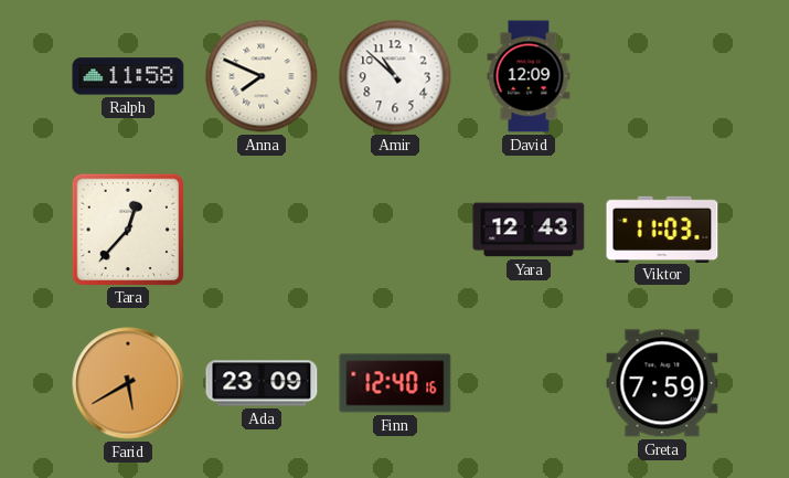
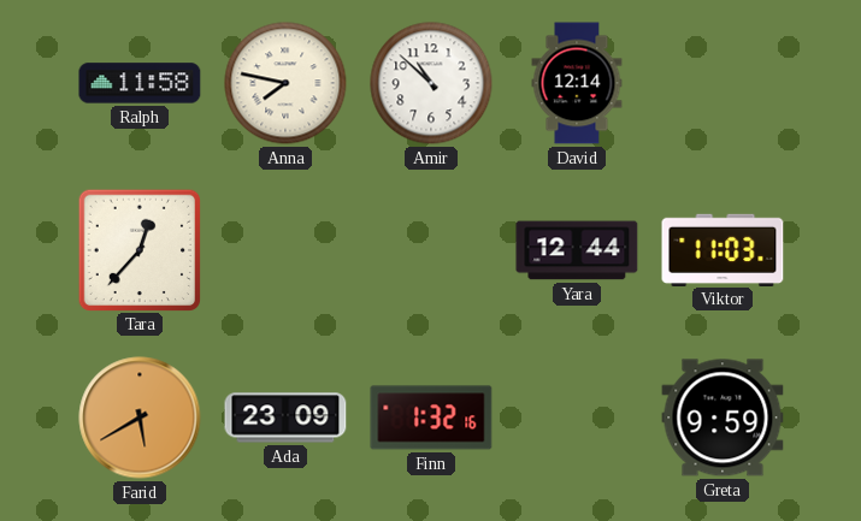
Anna: 7:49 -> 7:47
David: 12:09 -> 12:14
Yara: 12:43 -> 12:44
Finn: 12:40 -> 1:32
Greta: 7:59 -> 9:59
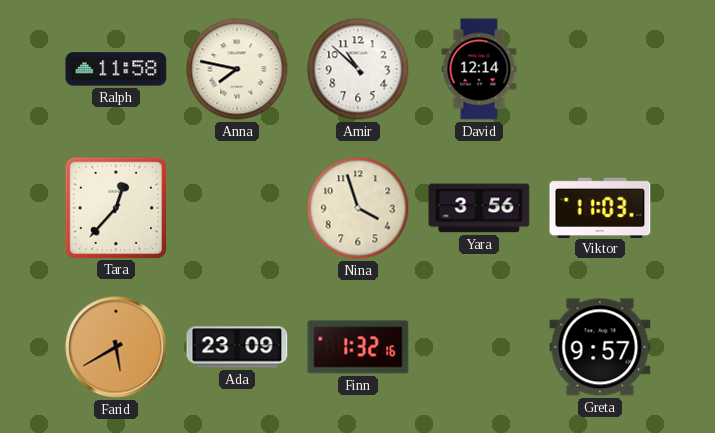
Nina: none -> 3:57
Yara: 12:44 -> 3:56
Greta: 9:59 -> 9:57
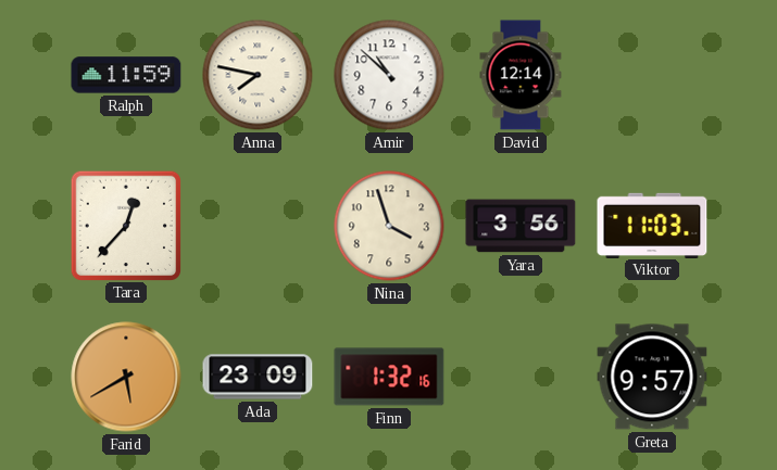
Ralph: 11:58 -> 11:59
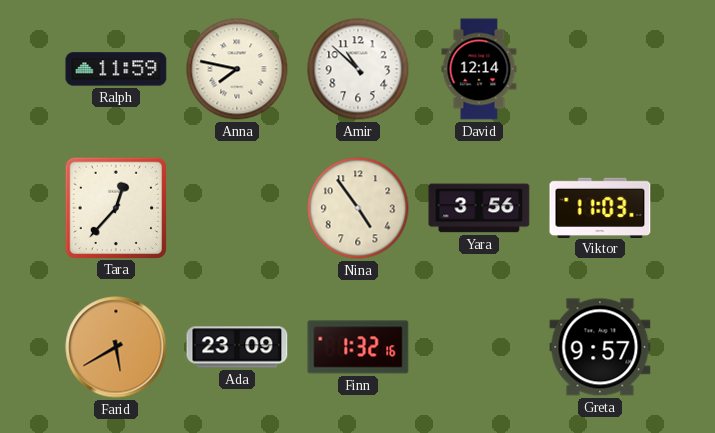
Nina: 3:57 -> 4:54
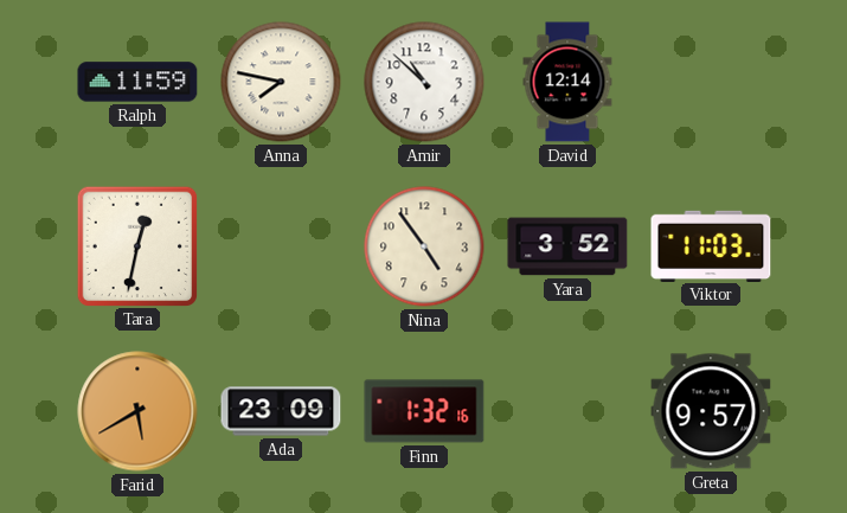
Tara: 12:37 -> 12:32
Yara: 3:56 -> 3:52
